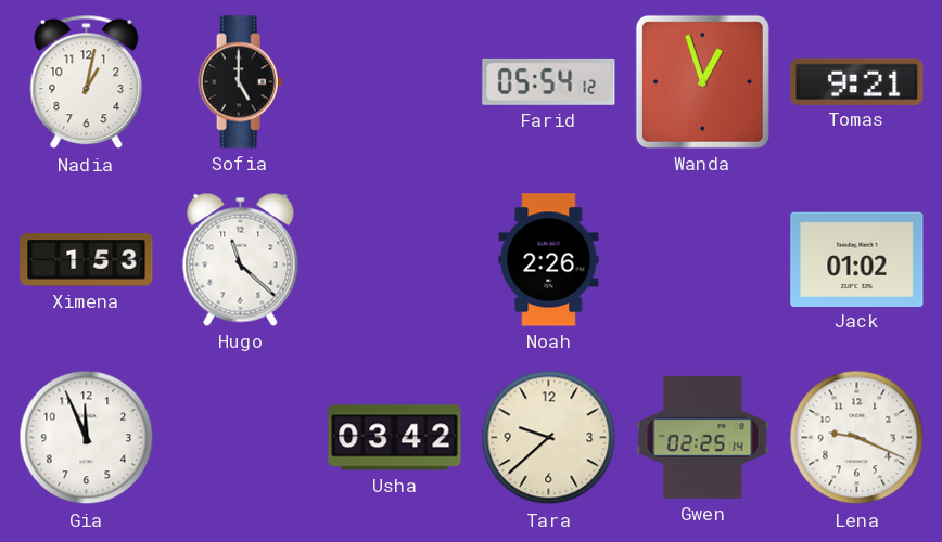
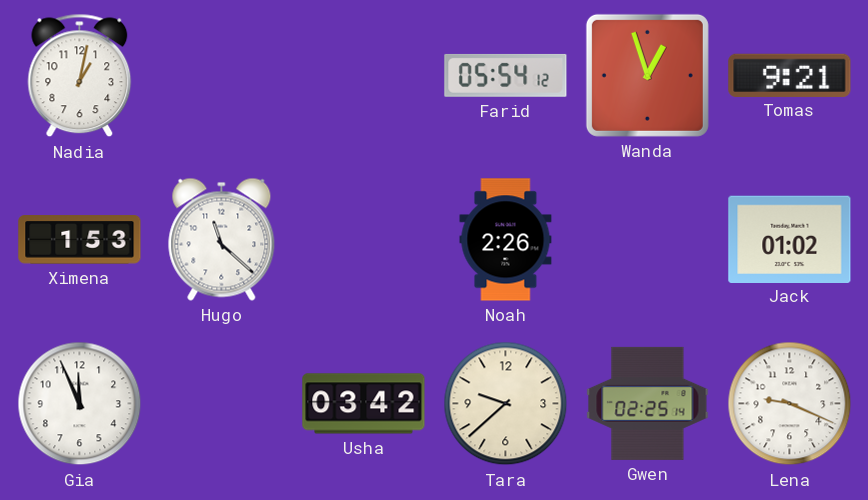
Sofia: 5:00 -> none
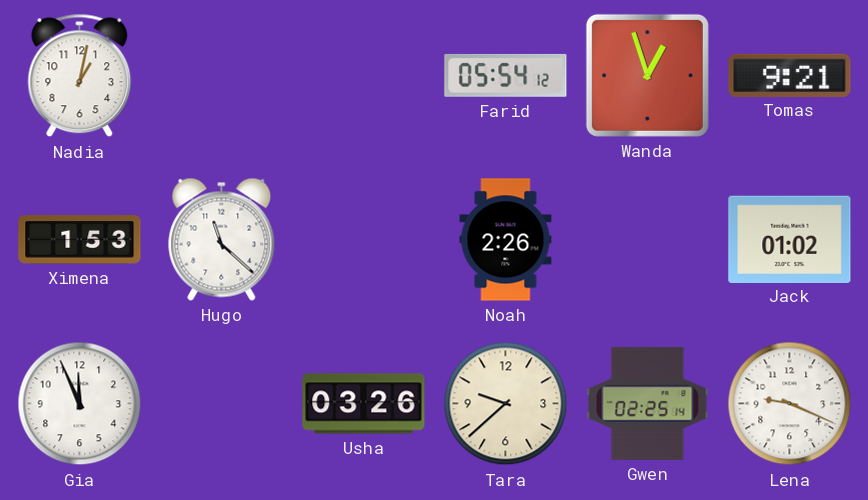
Usha: 03:42 -> 03:26
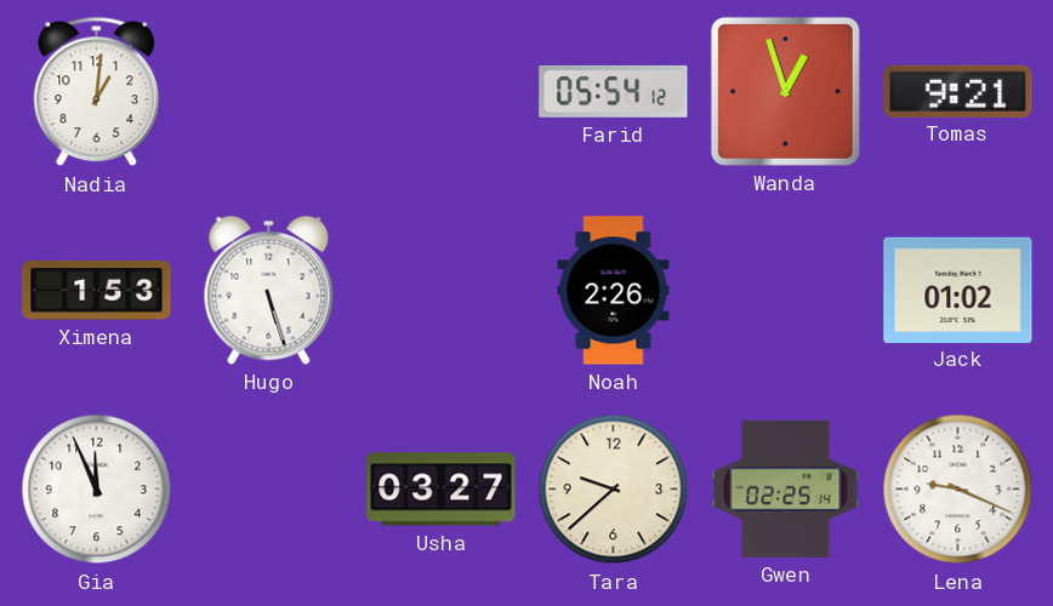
Nadia: 1:02 -> 1:01
Hugo: 11:22 -> 5:27
Usha: 03:26 -> 03:27
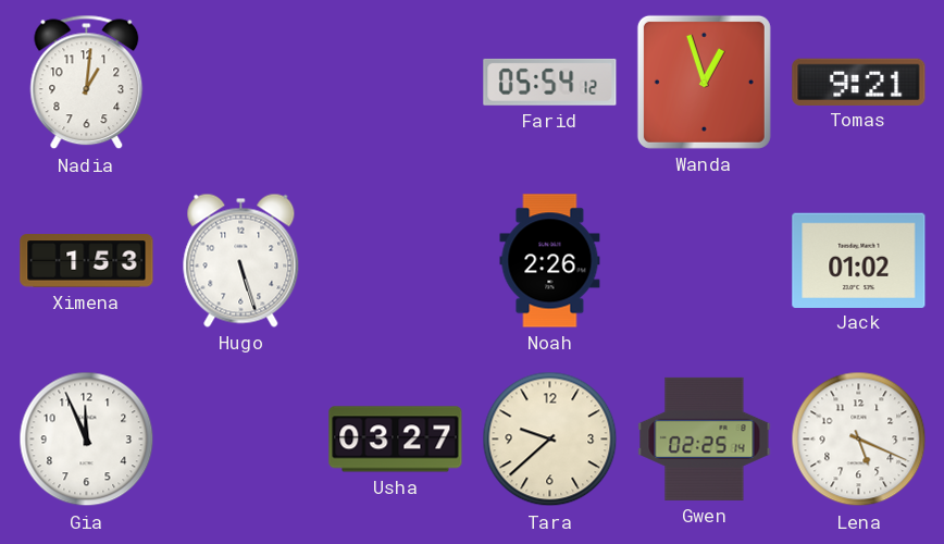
Lena: 9:19 -> 5:19
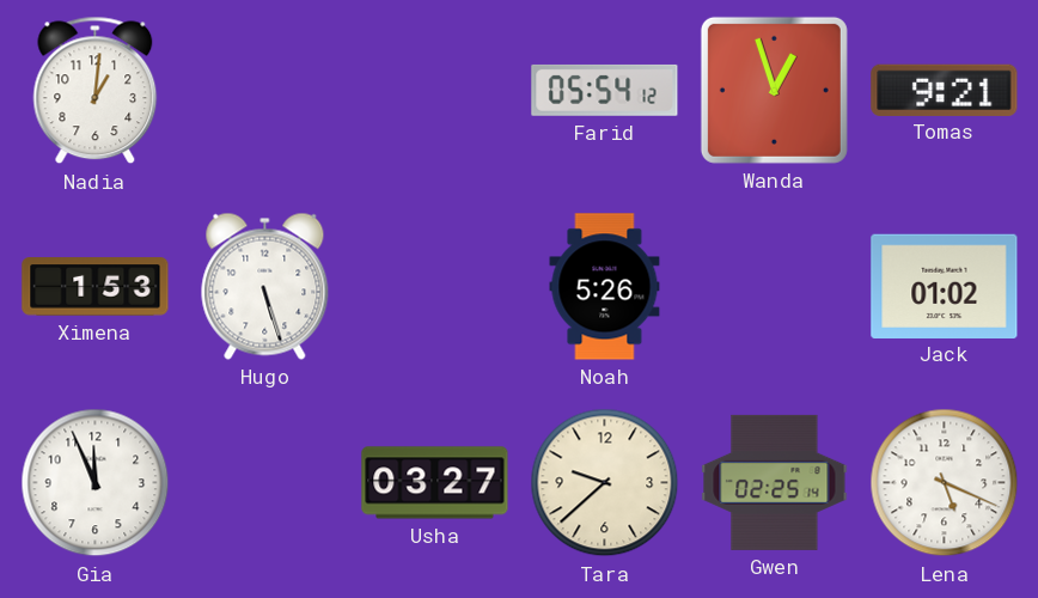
Noah: 2:26 -> 5:26
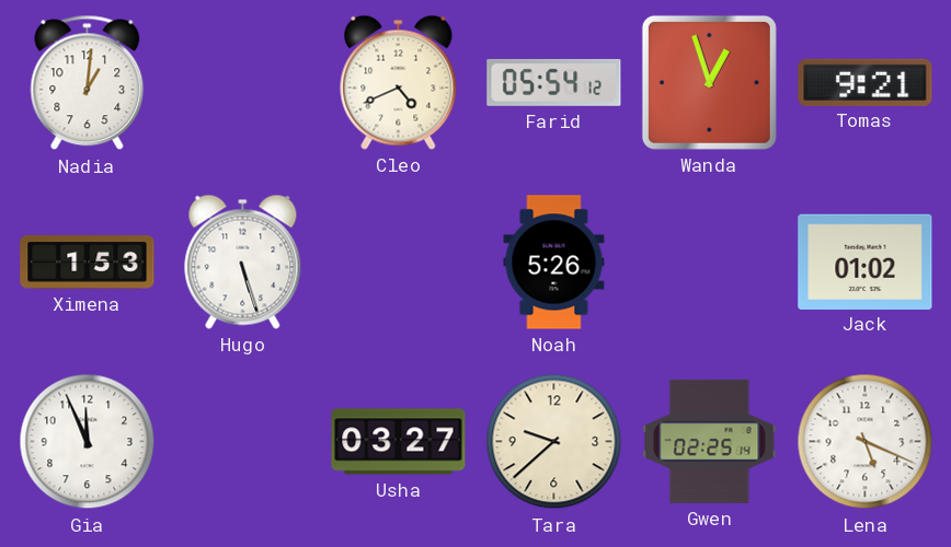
Cleo: none -> 4:41
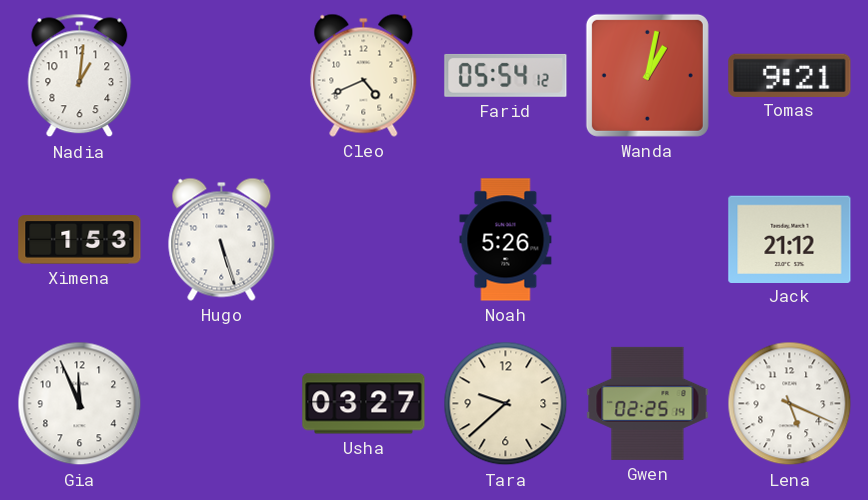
Wanda: 12:57 -> 1:02
Jack: 01:02 -> 21:12
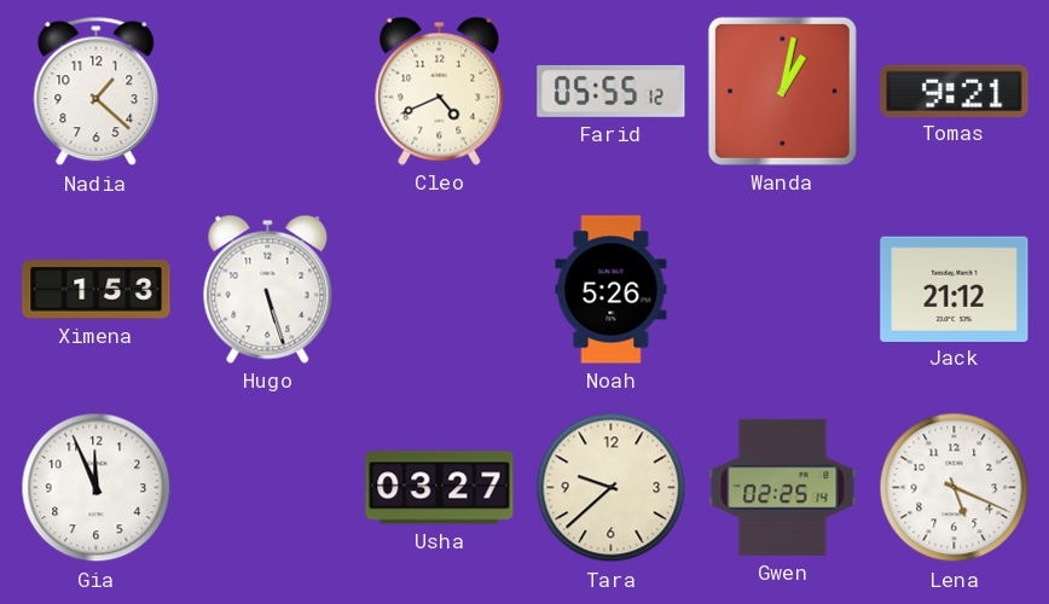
Nadia: 1:01 -> 1:22
Farid: 05:54 -> 05:55
